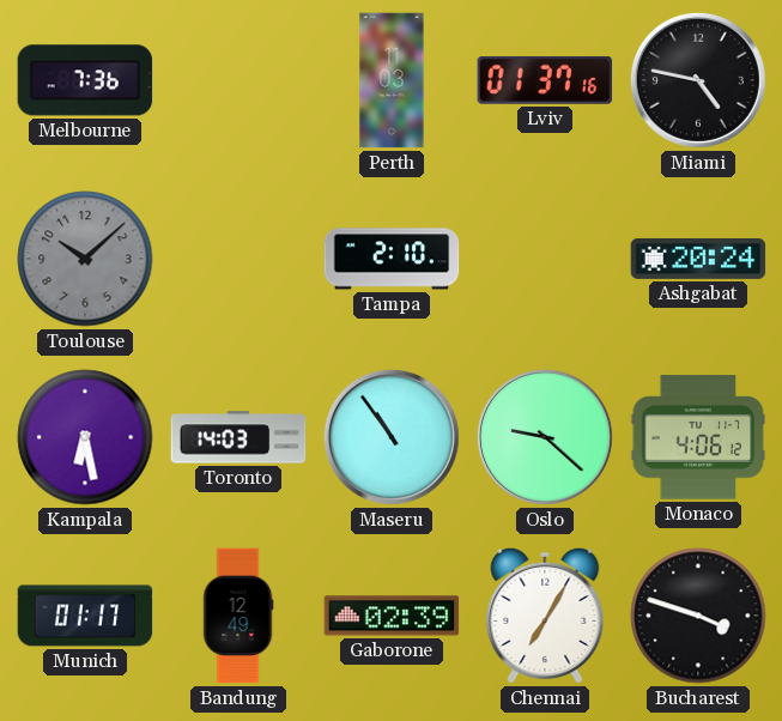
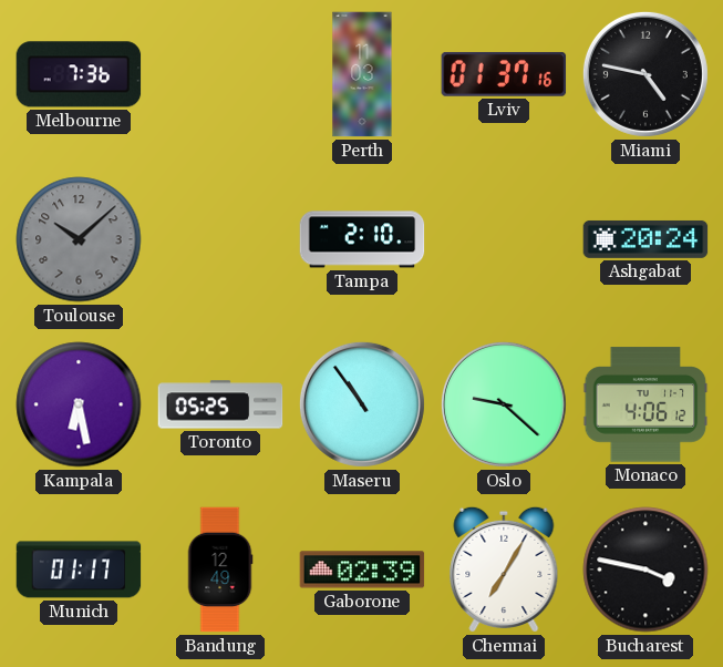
Toronto: 14:03 -> 05:25
Bucharest: 3:48 -> 3:47
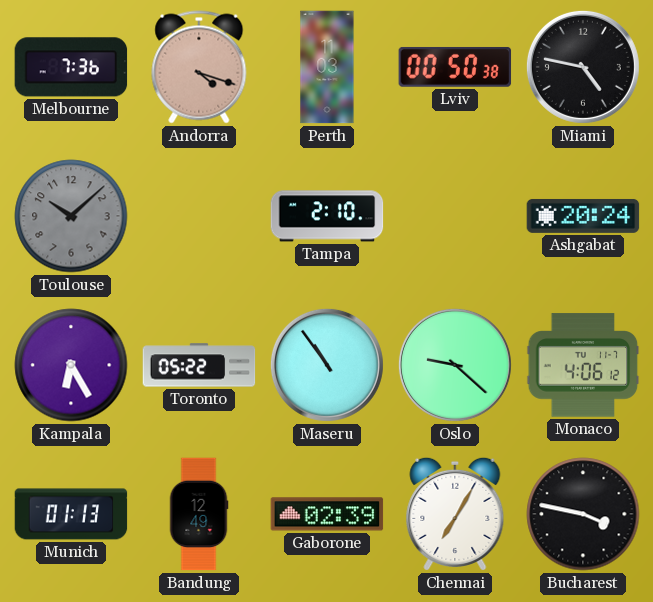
Andorra: none -> 4:18
Lviv: 01:37 -> 00:50
Kampala: 6:28 -> 6:25
Toronto: 05:25 -> 05:22
Munich: 01:17 -> 01:13
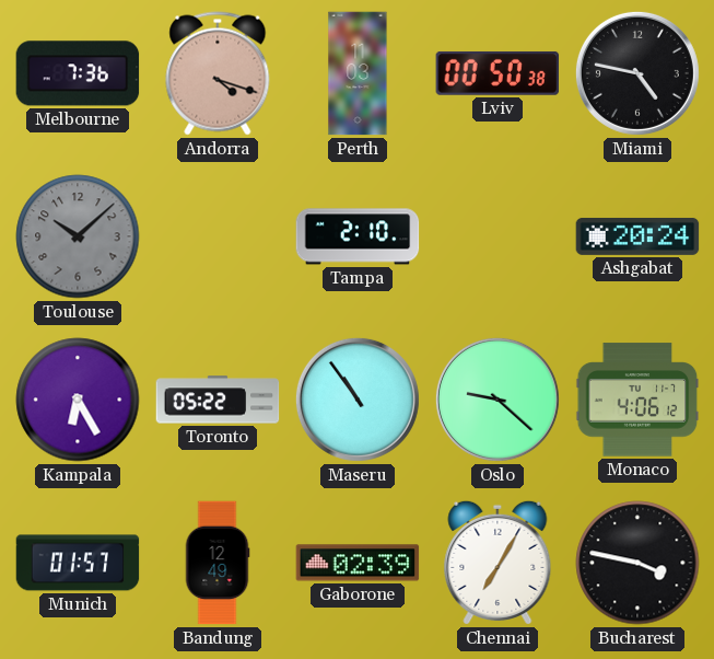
Munich: 01:13 -> 01:57
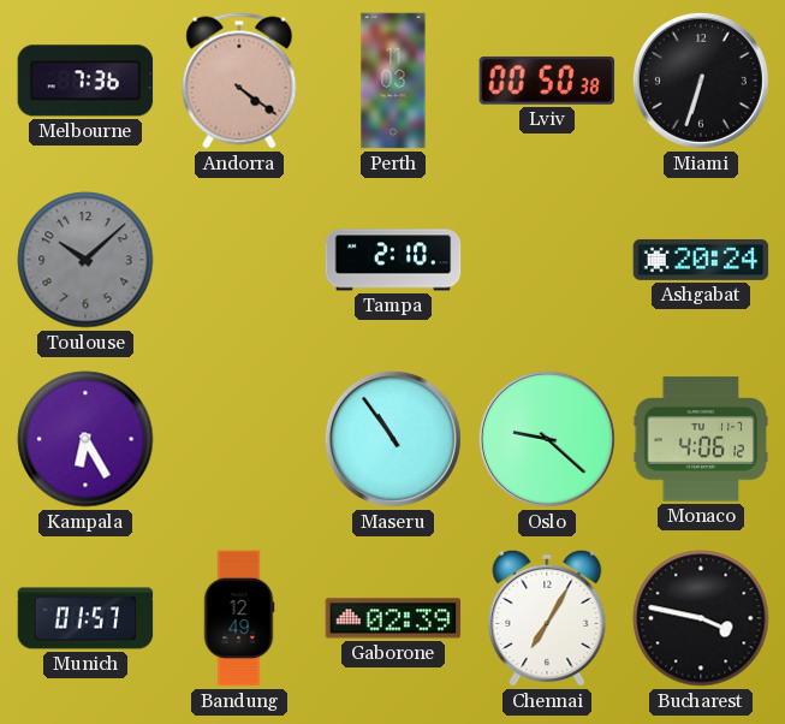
Andorra: 4:18 -> 4:21
Miami: 4:47 -> 6:33
Toronto: 05:22 -> none
